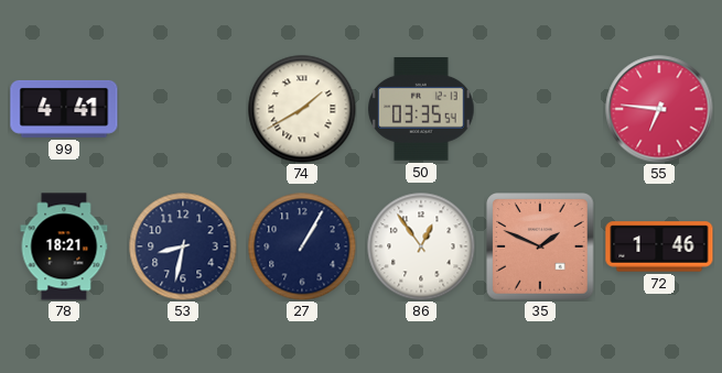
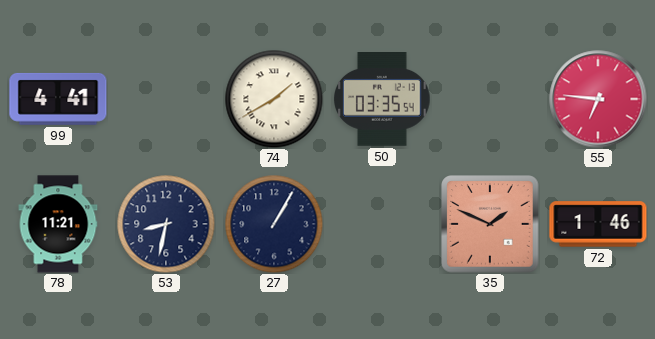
78: 18:21 -> 11:21
86: 12:54 -> none
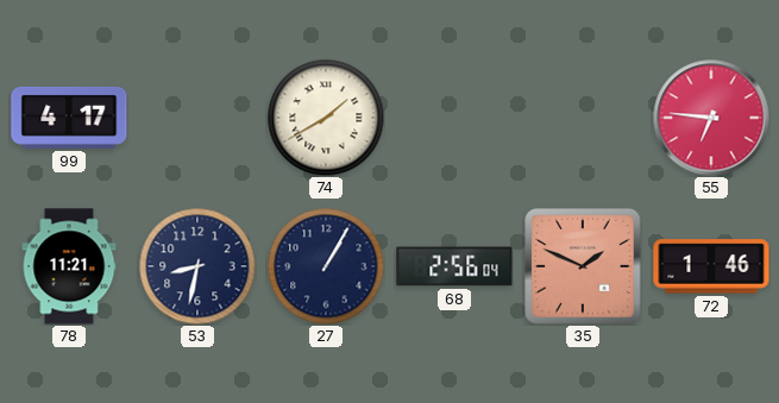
99: 4:41 -> 4:17
50: 03:35 -> none
68: none -> 2:56
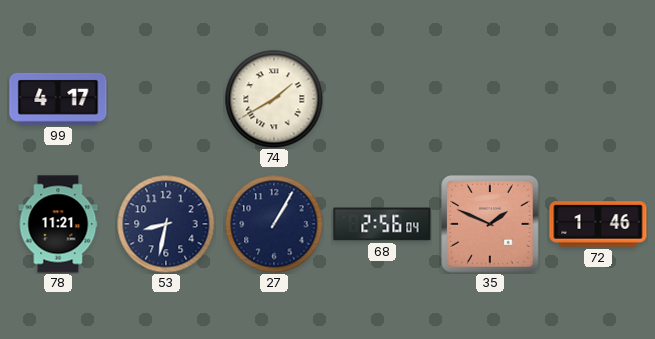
55: 6:46 -> none
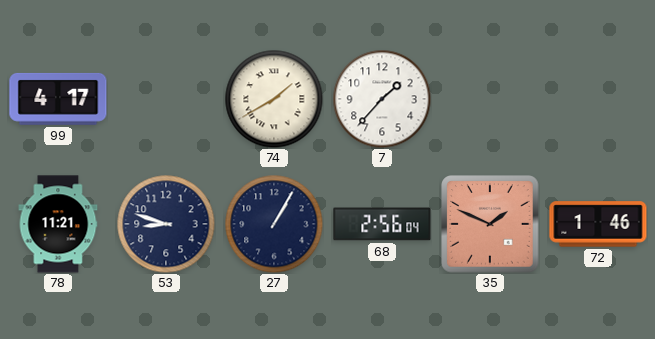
7: none -> 1:37
53: 8:32 -> 8:48
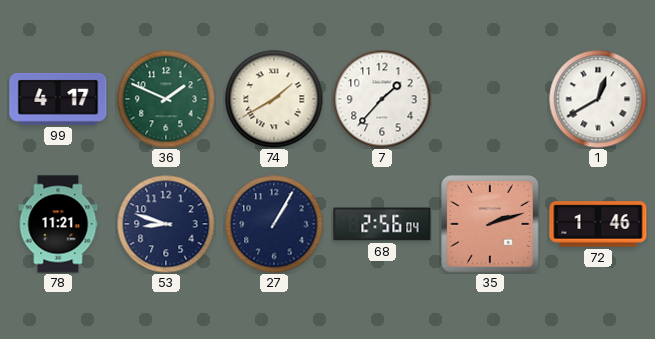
36: none -> 1:49
1: none -> 12:40
35: 1:49 -> 2:12
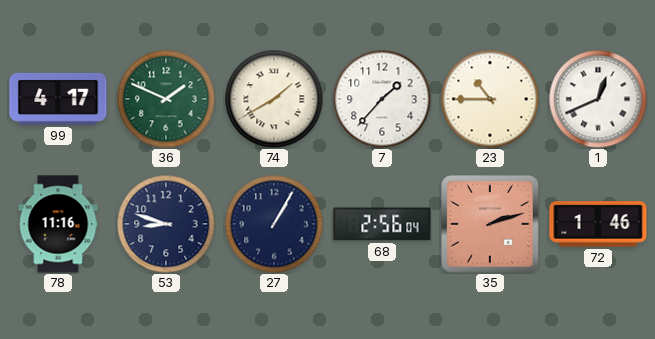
23: none -> 10:45
1: 12:40 -> 12:41
78: 11:21 -> 11:16
